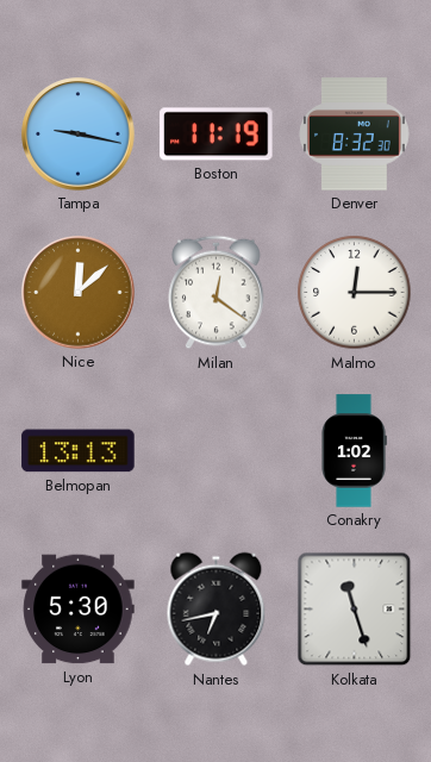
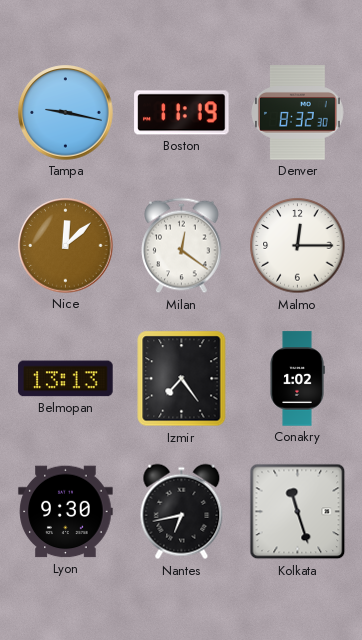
Izmir: none -> 7:24
Lyon: 5:30 -> 9:30
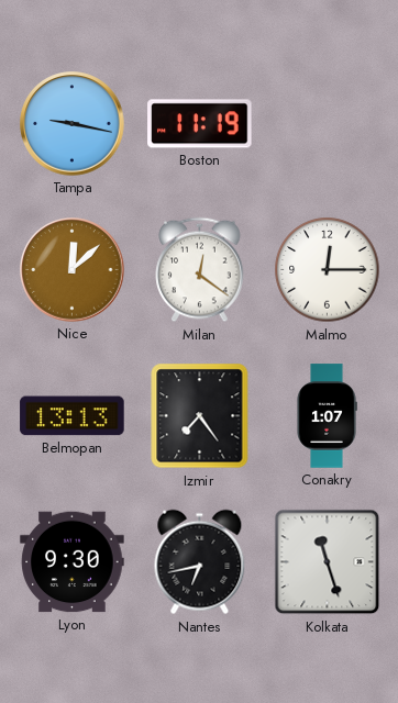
Denver: 8:32 -> none
Conakry: 1:02 -> 1:07
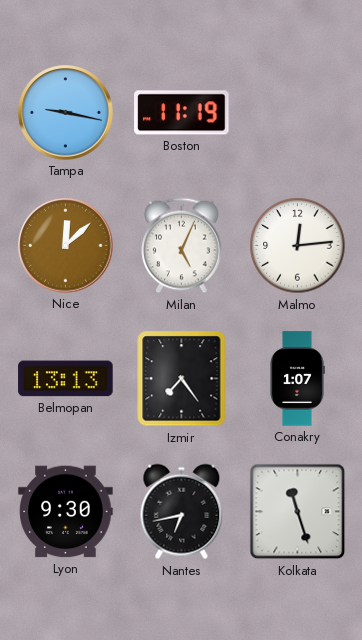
Milan: 12:21 -> 5:04
Malmo: 12:15 -> 12:14
